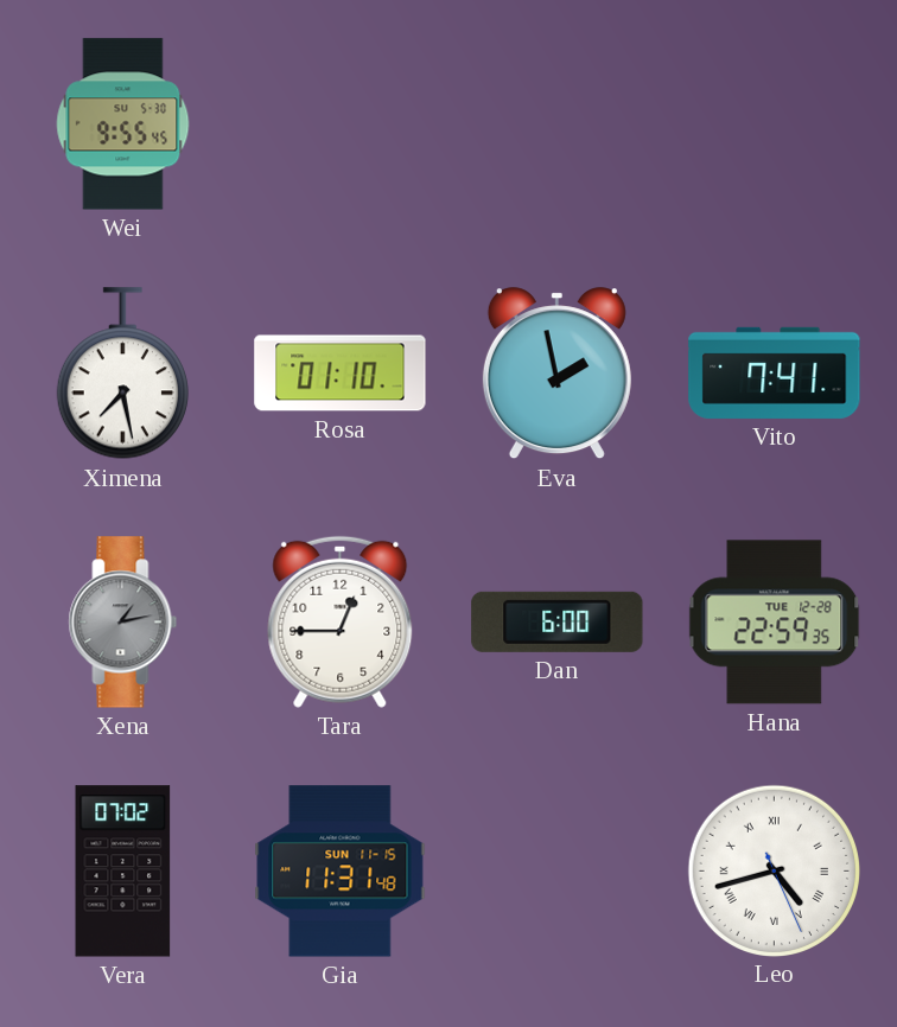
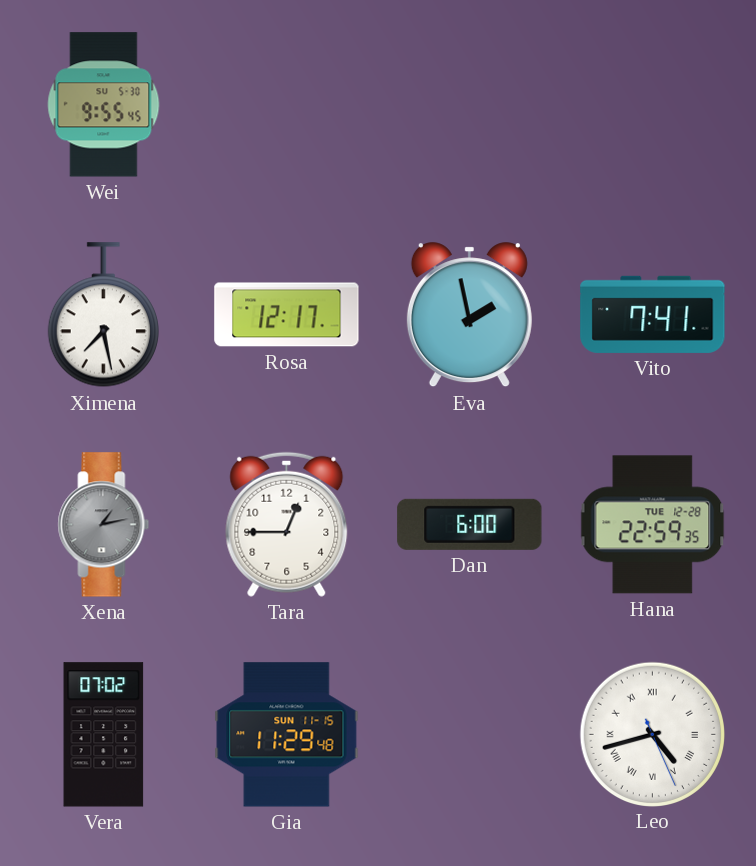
Rosa: 01:10 -> 12:17
Gia: 11:31 -> 11:29
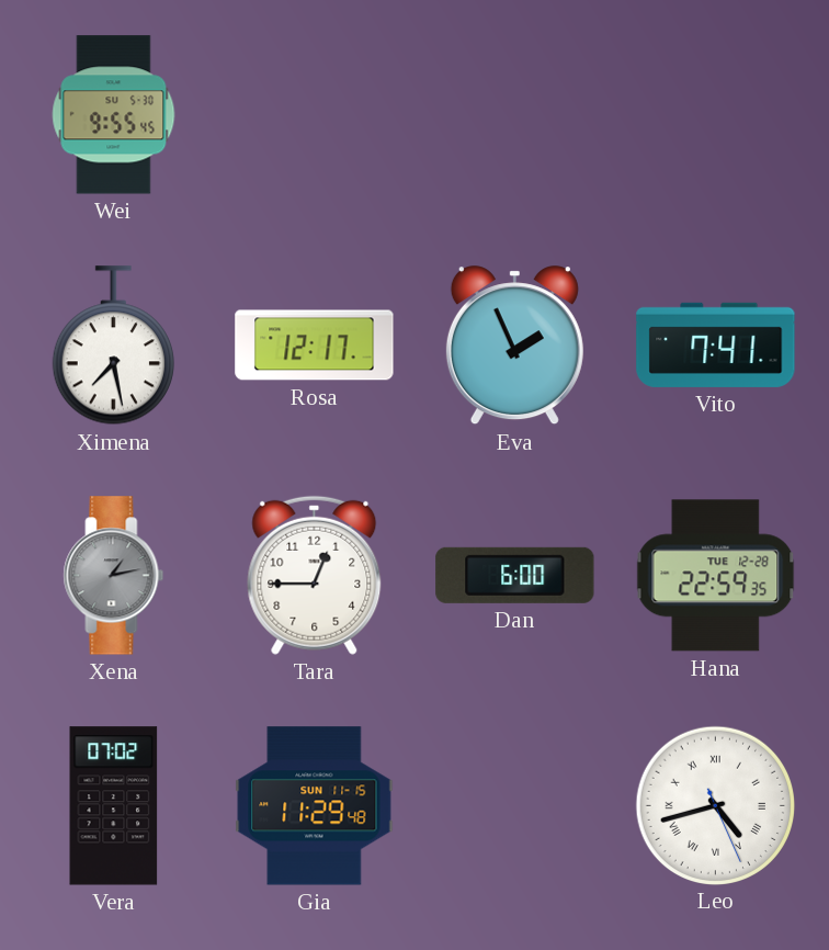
Eva: 1:58 -> 1:56
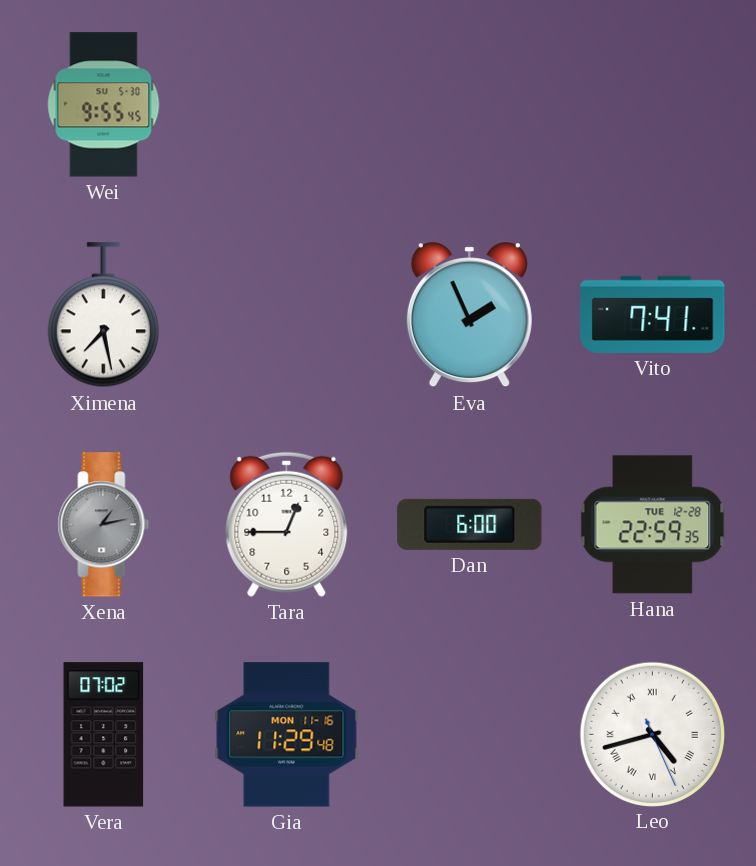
Rosa: 12:17 -> none
Gia date: SUN 11-15 -> MON 11-16
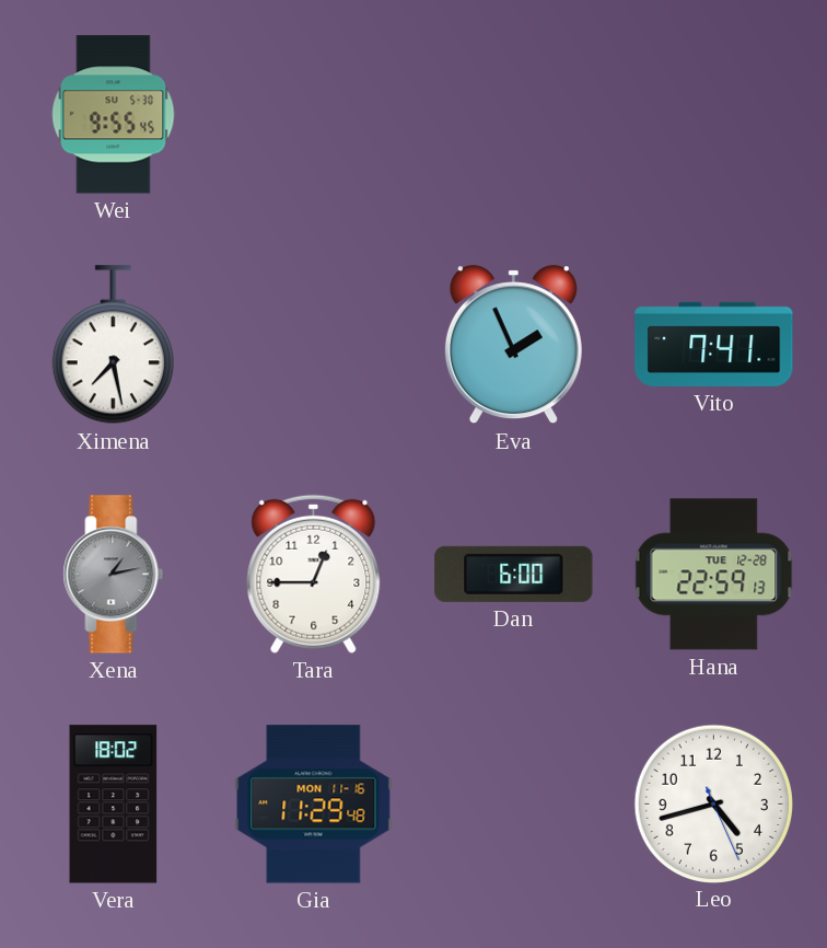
Hana: 22:59:35 -> 22:59:13
Vera: 07:02 -> 18:02
Leo numerals: Roman -> Arabic
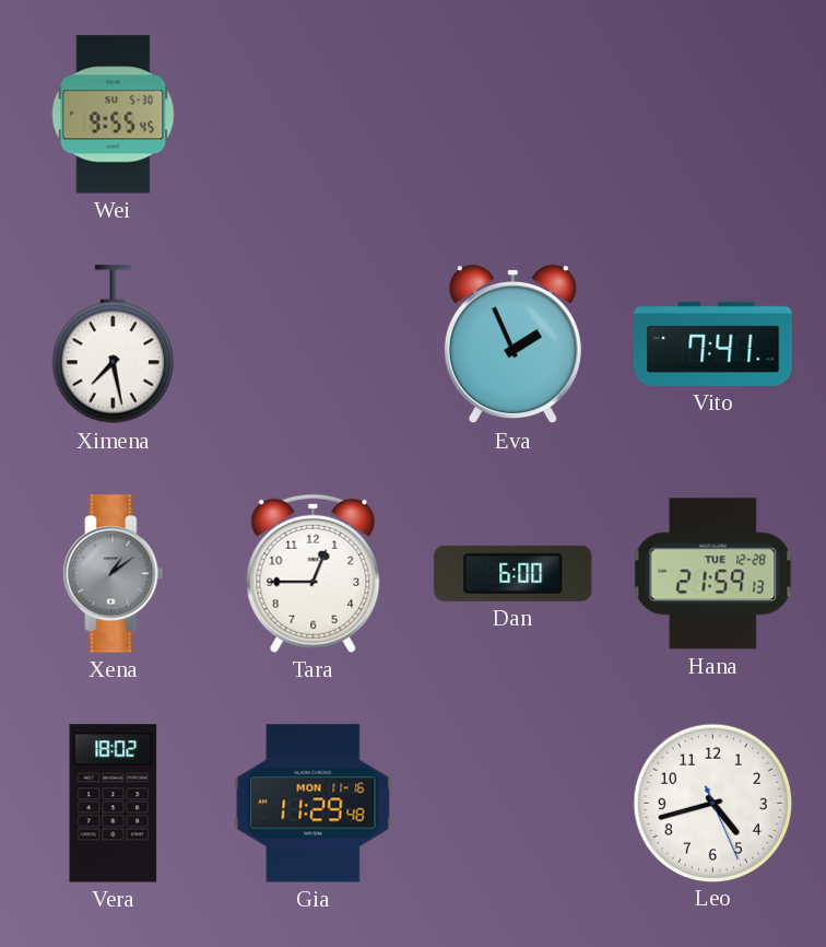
Xena: 1:13 -> 1:09
Hana: 22:59 -> 21:59
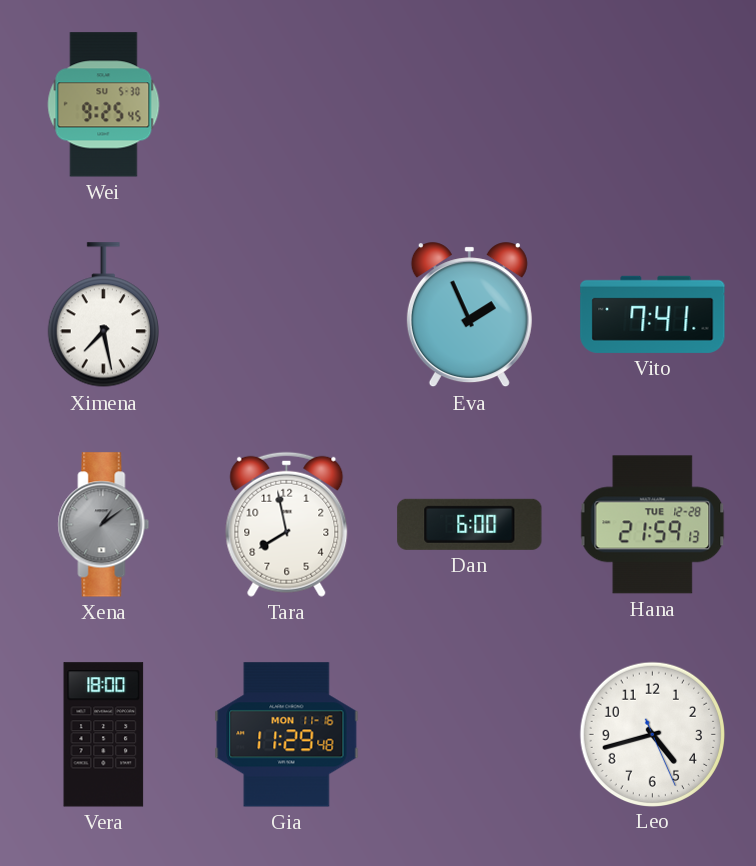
Wei: 9:55 -> 9:25
Tara: 12:45 -> 7:58
Vera: 18:02 -> 18:00
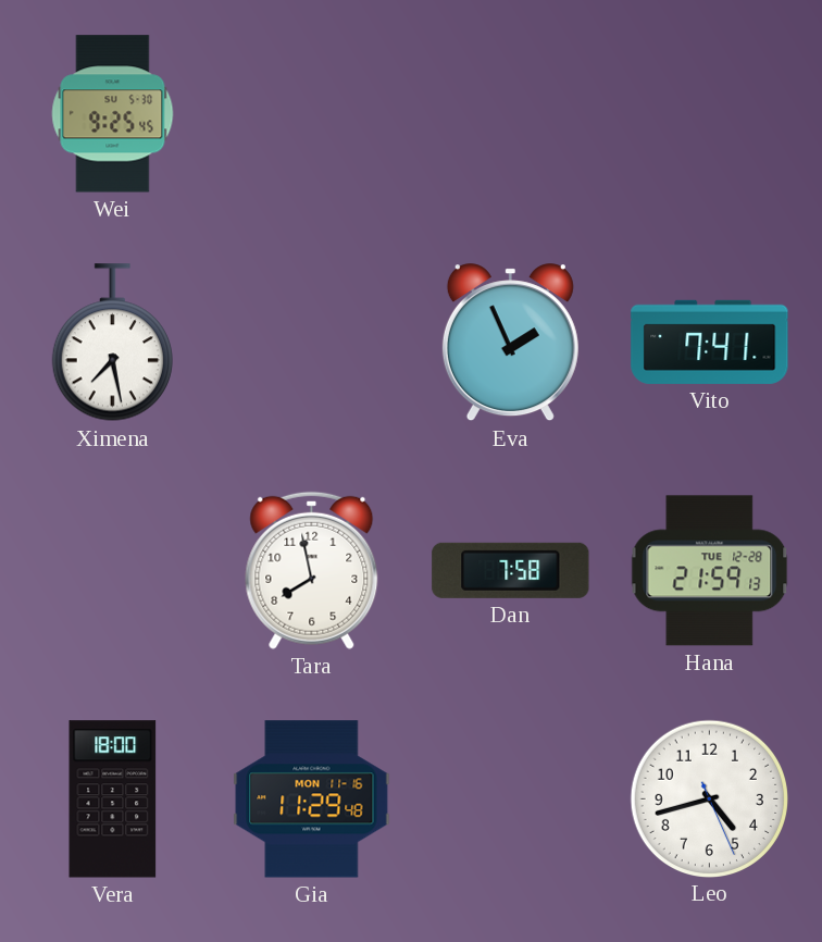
Xena: 1:09 -> none
Dan: 6:00 -> 7:58
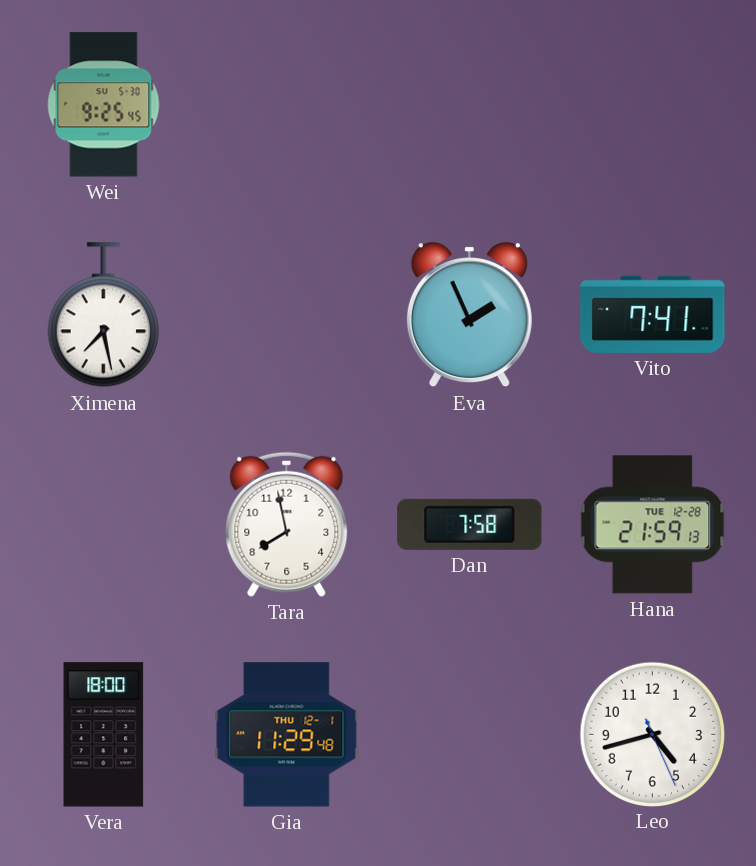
Gia date: MON 11-16 -> THU 12-1
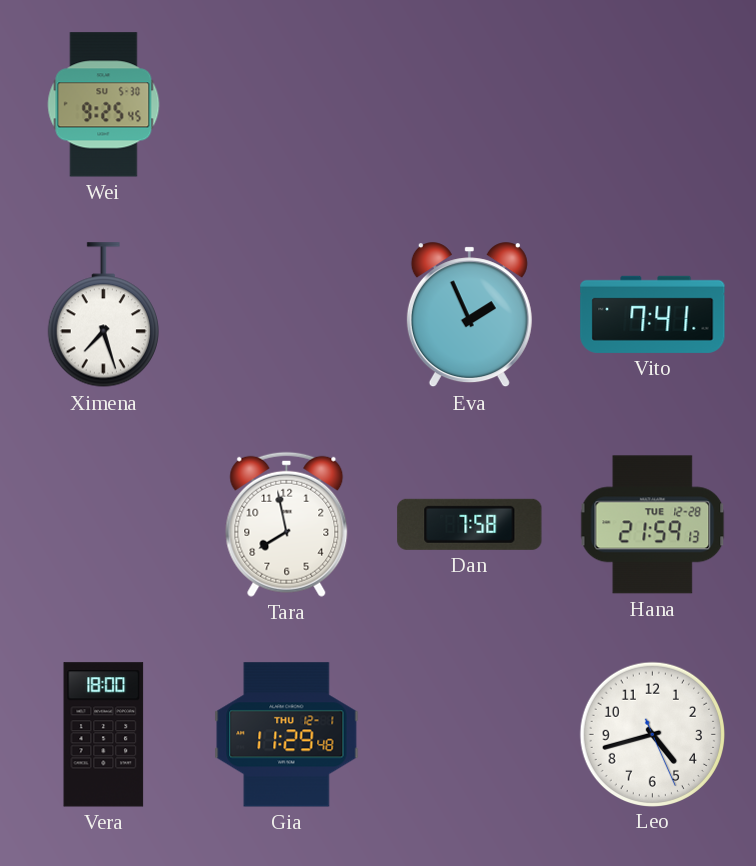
Ximena: 7:28 -> 7:27
